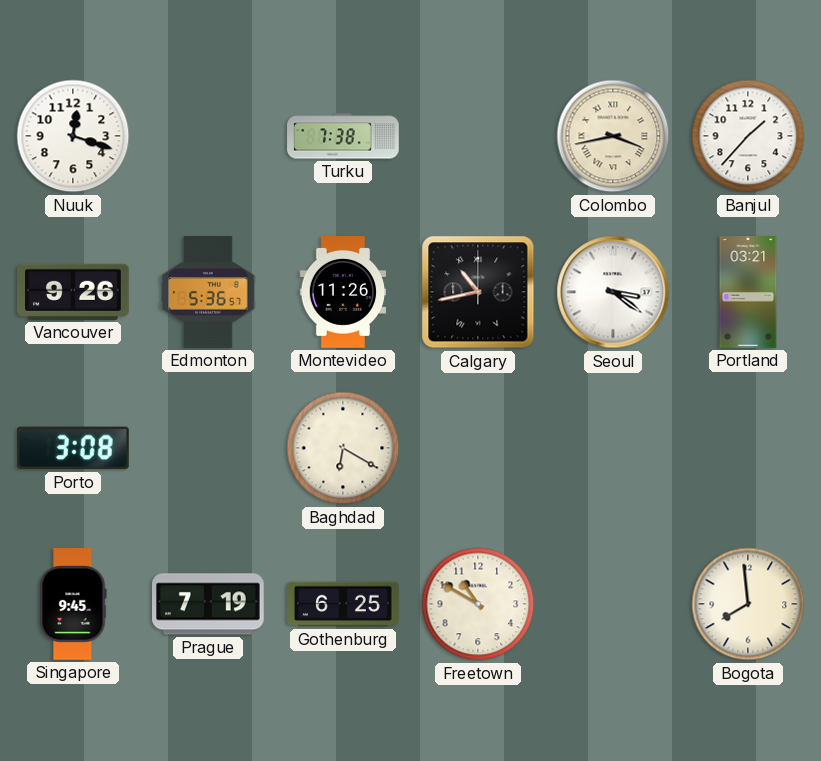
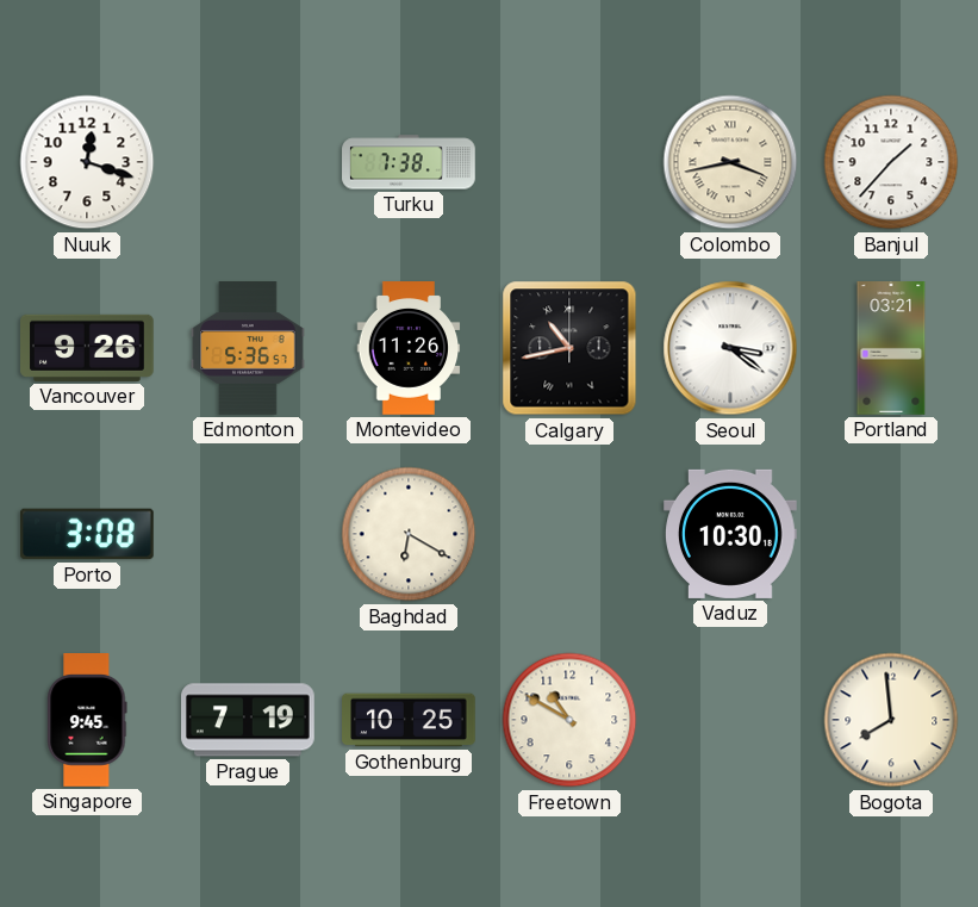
Vaduz: none -> 10:30
Gothenburg: 6:25 -> 10:25
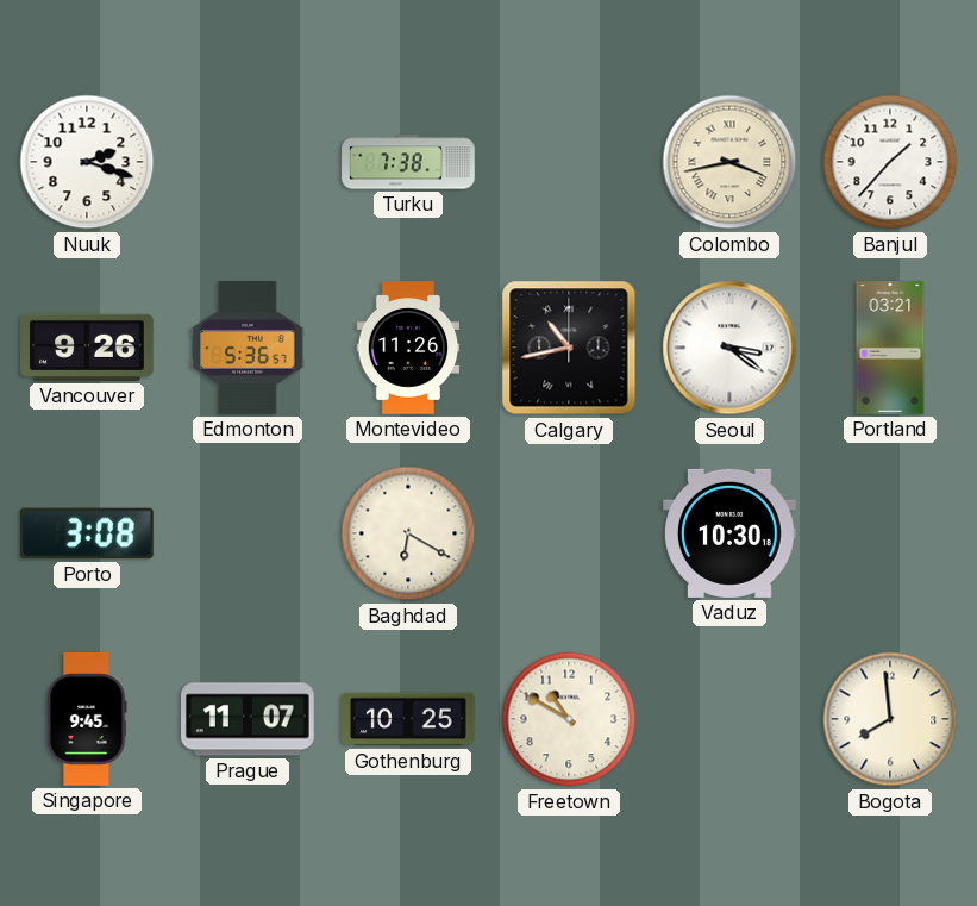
Nuuk: 12:18 -> 2:18
Prague: 7:19 -> 11:07
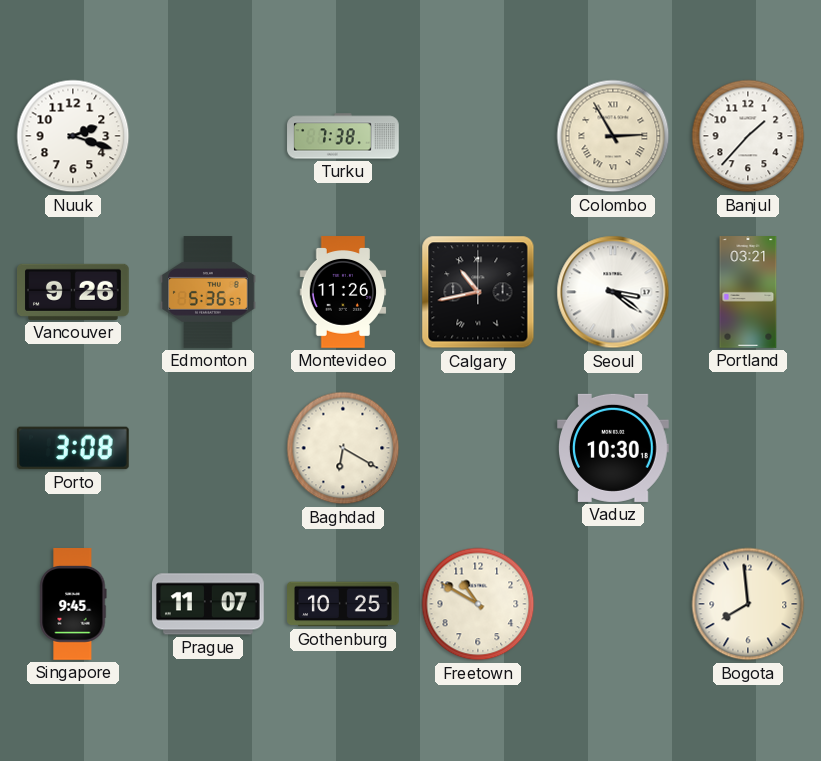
Colombo: 3:43 -> 2:55
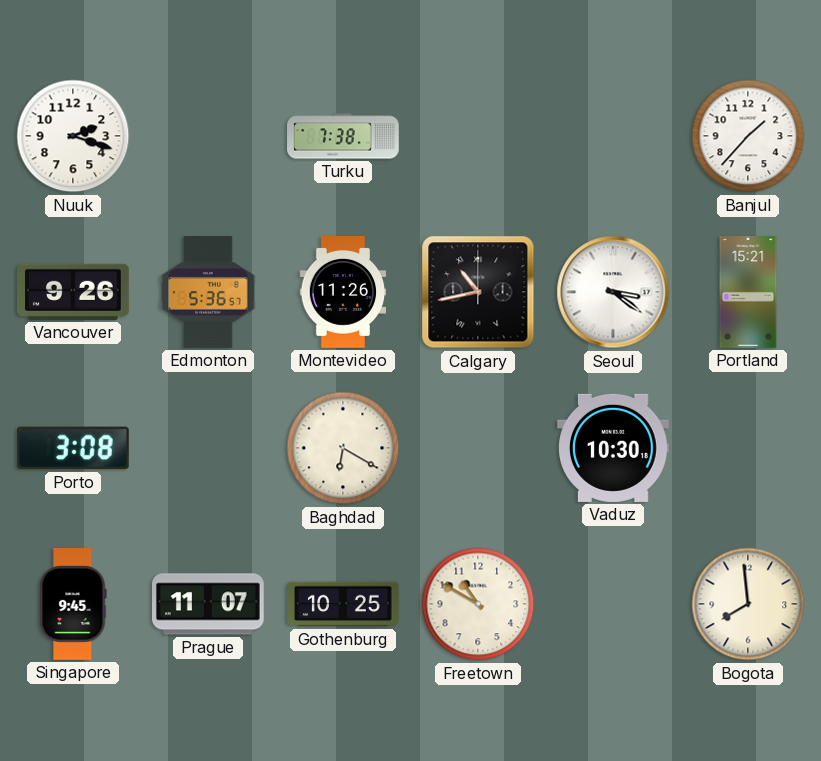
Colombo: 2:55 -> none
Portland: 03:21 -> 15:21
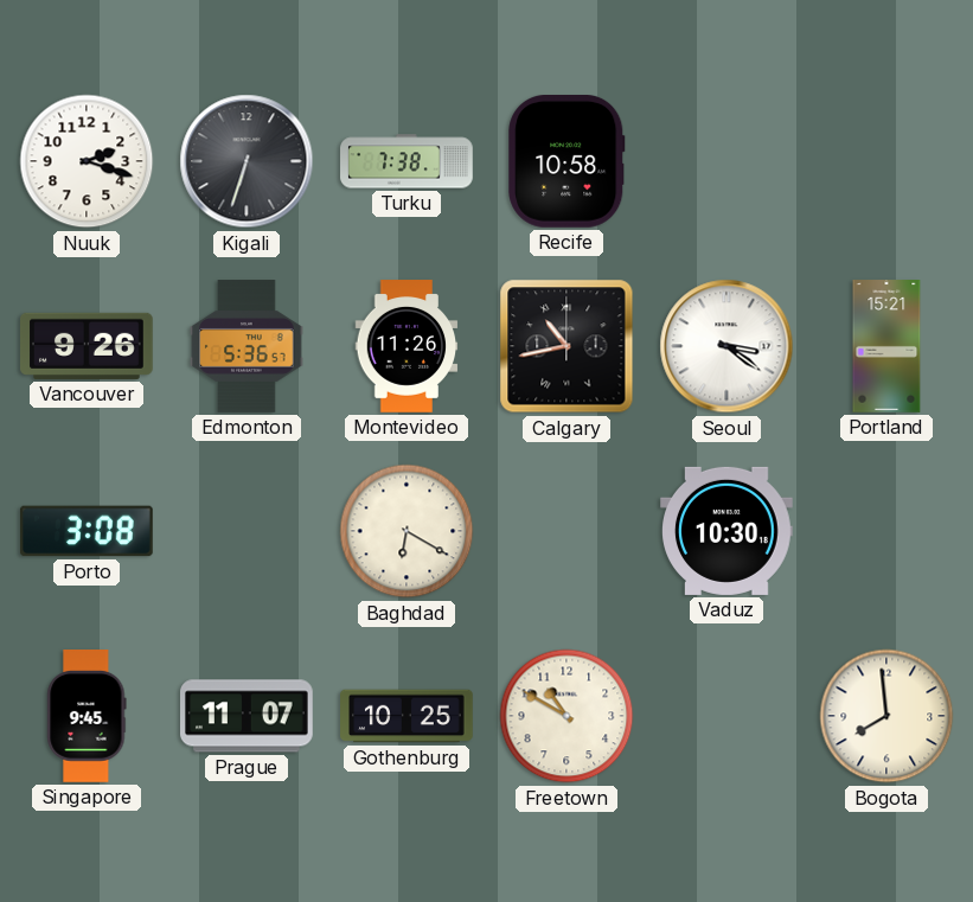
Kigali: none -> 6:33
Recife: none -> 10:58
Banjul: 1:37 -> none
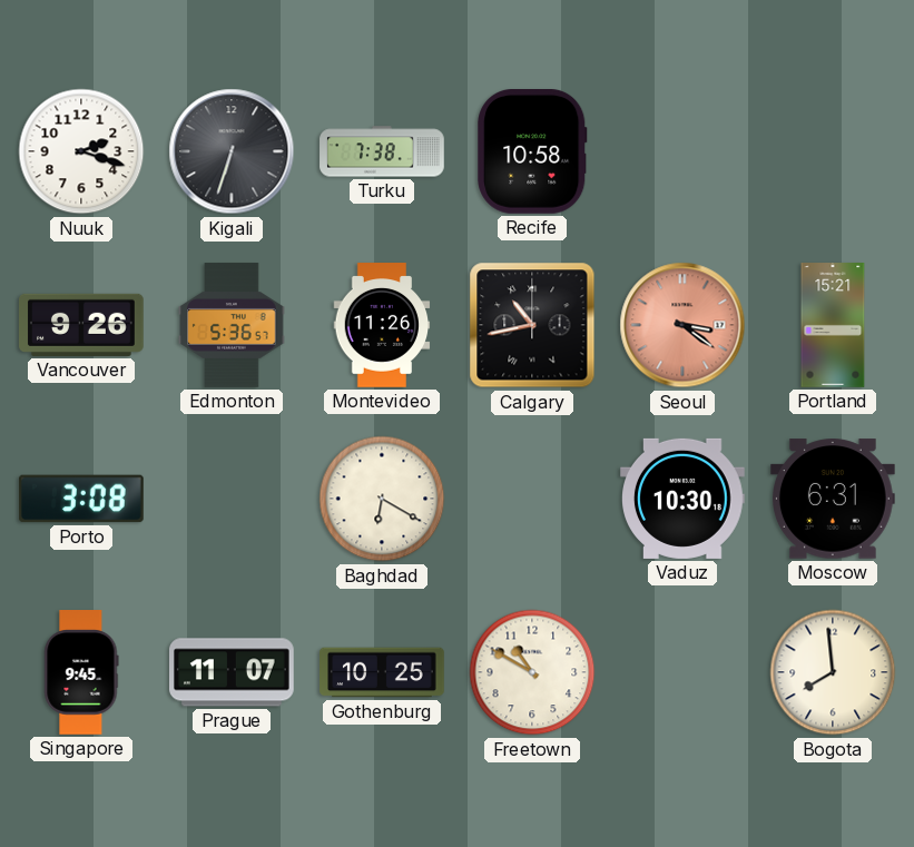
Seoul dial: white -> salmon
Moscow: none -> 6:31
